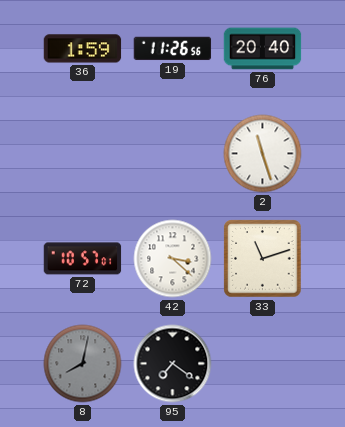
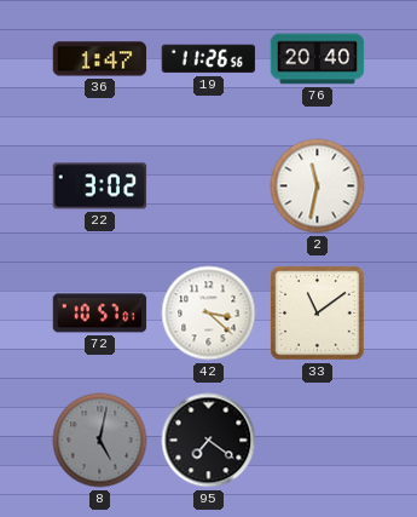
36: 1:59 -> 1:47
22: none -> 3:02
2: 11:27 -> 11:32
33: 11:12 -> 11:09
8: 8:02 -> 5:02
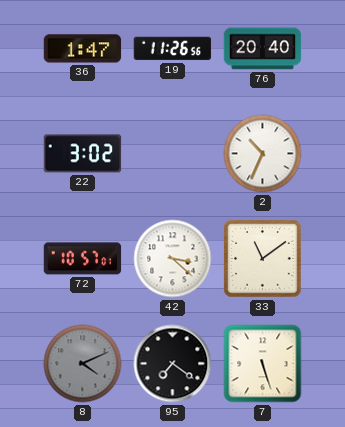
2: 11:32 -> 10:34
8: 5:02 -> 4:11
7: none -> 5:27
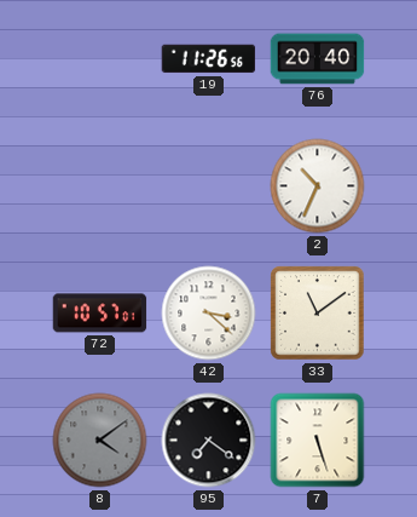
36: 1:47 -> none
22: 3:02 -> none
8: 4:11 -> 4:09
